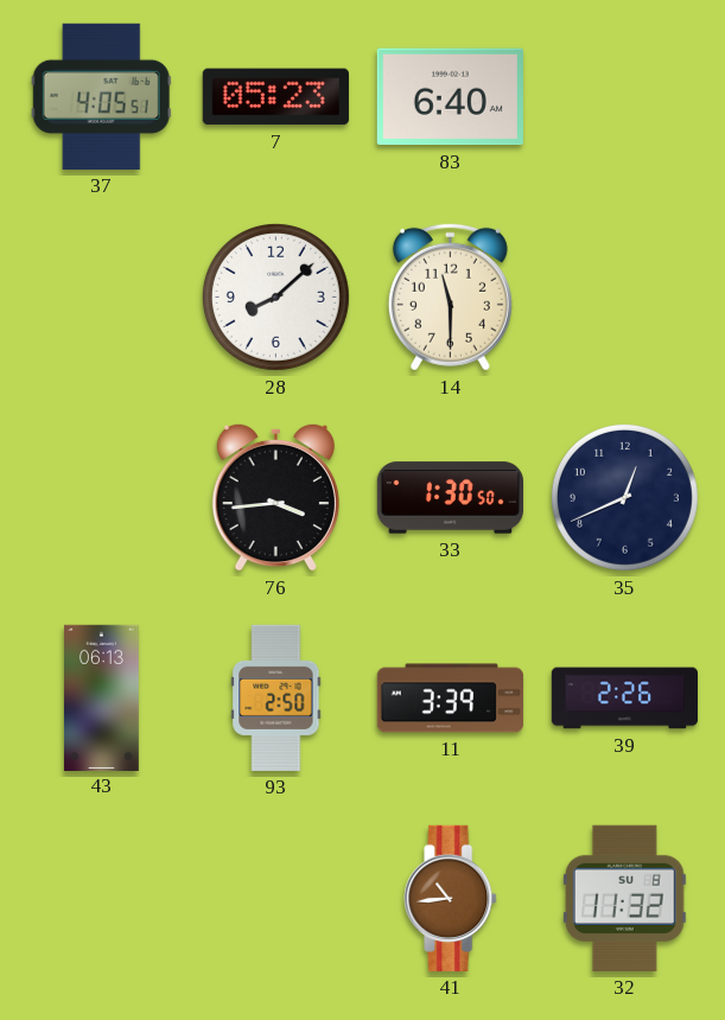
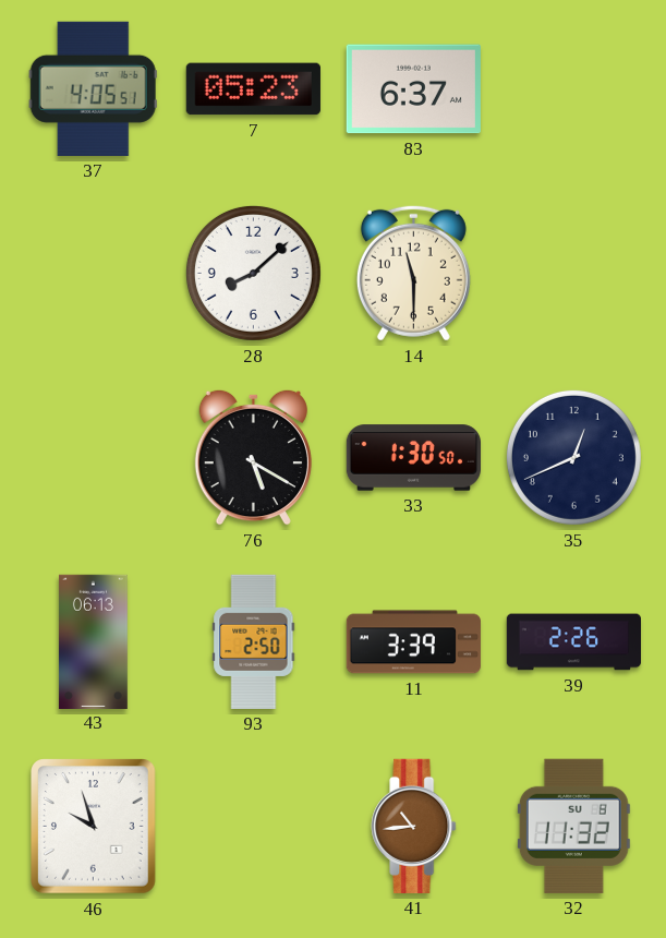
83: 6:40 -> 6:37
76: 3:44 -> 5:20
46: none -> 9:57
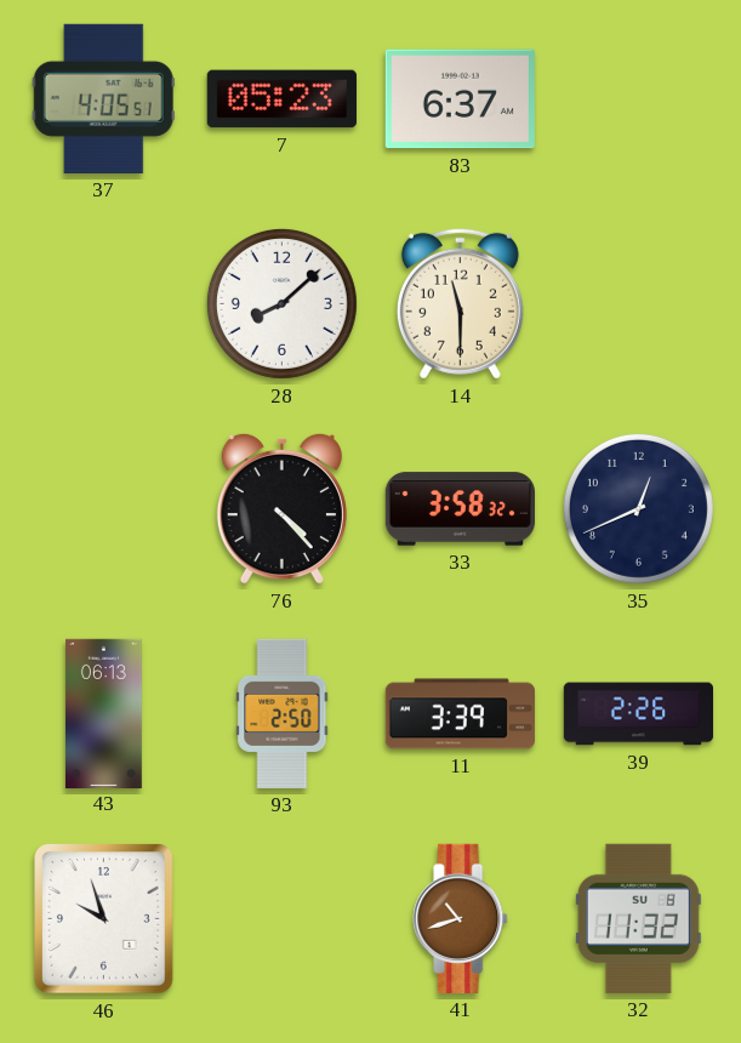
76: 5:20 -> 4:23
33: 1:30 -> 3:58
41: 10:44 -> 10:42
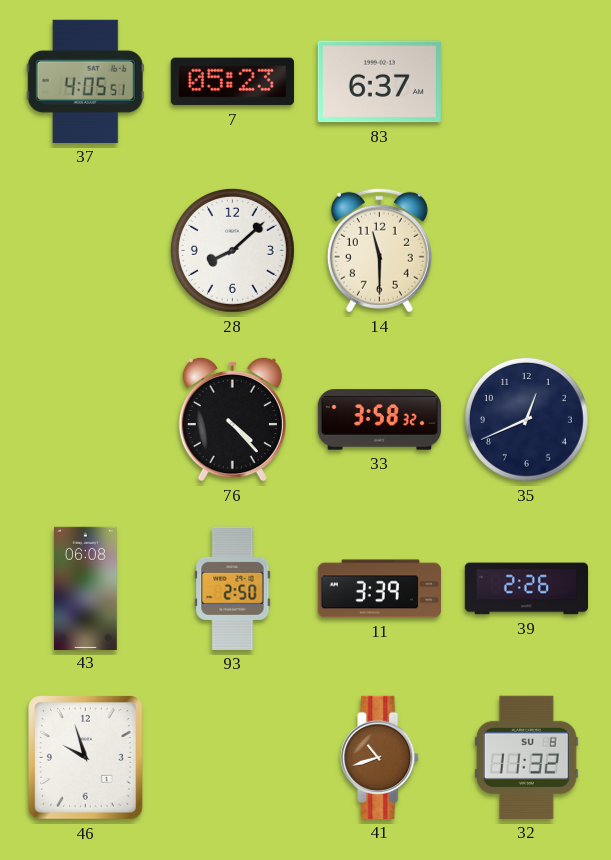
43: 06:13 -> 06:08
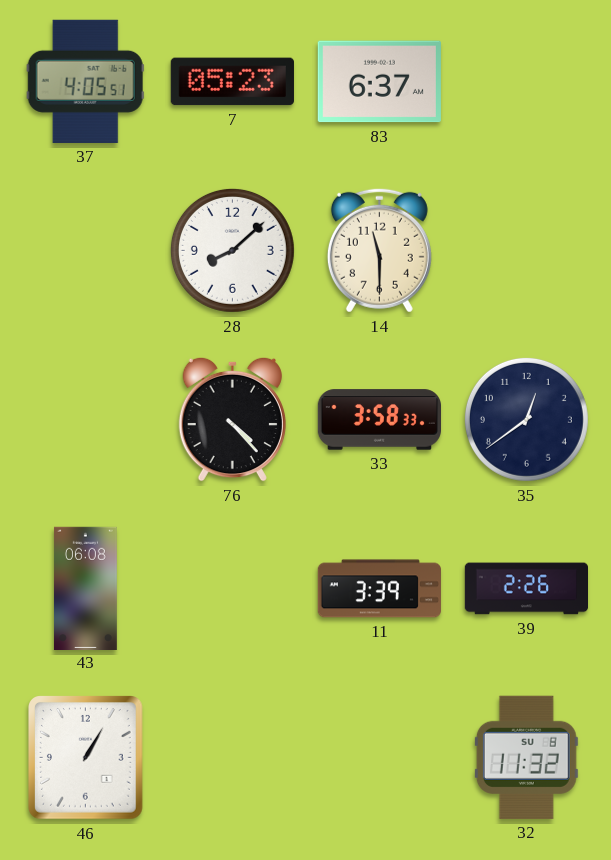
33: 3:58:32 -> 3:58:33
35: 12:41 -> 12:39
93: 2:50 -> none
46: 9:57 -> 1:05
41: 10:42 -> none
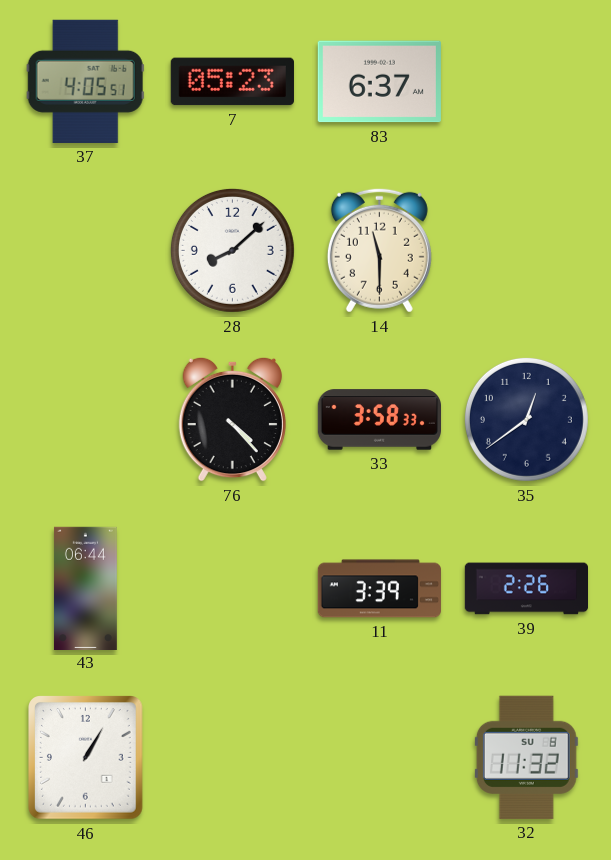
43: 06:08 -> 06:44
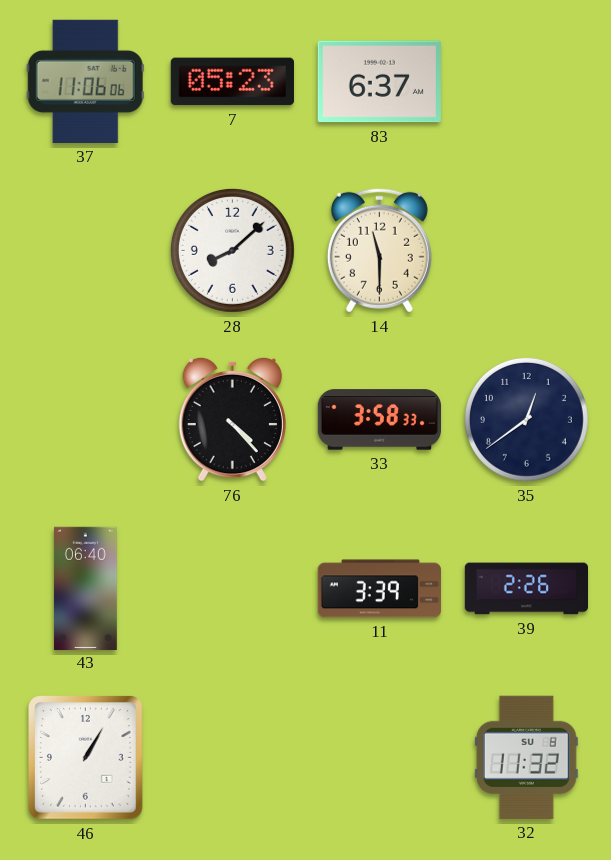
37: 4:05 -> 11:06
43: 06:44 -> 06:40
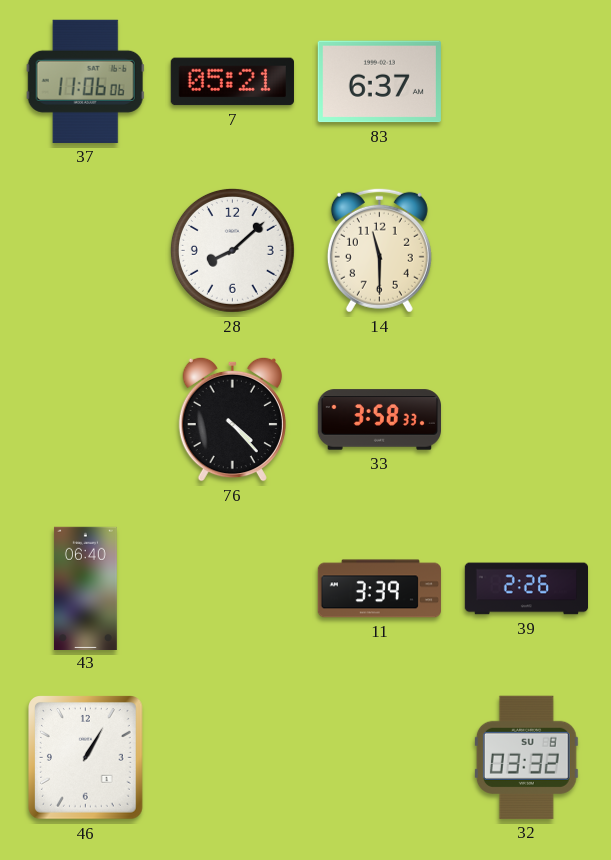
7: 05:23 -> 05:21
35: 12:39 -> none
32: 11:32 -> 03:32
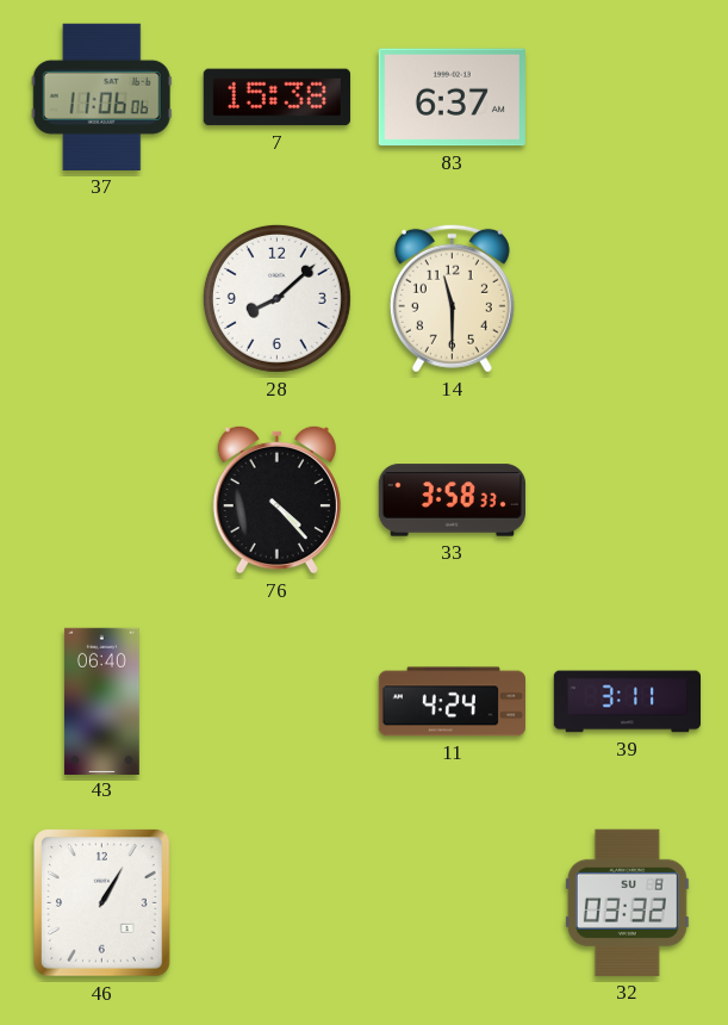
7: 05:21 -> 15:38
11: 3:39 -> 4:24
39: 2:26 -> 3:11
